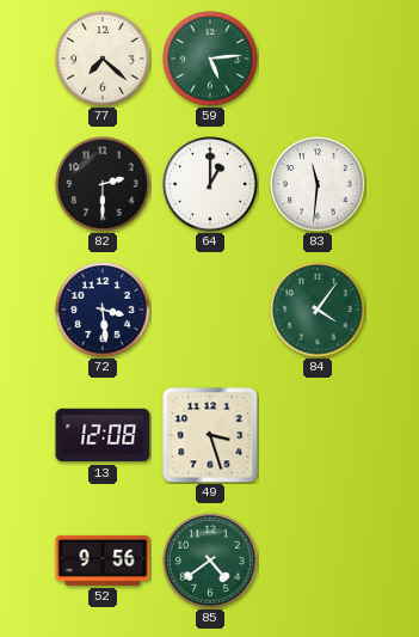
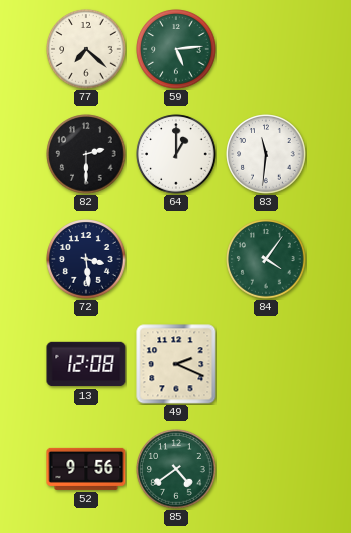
49: 3:27 -> 2:19
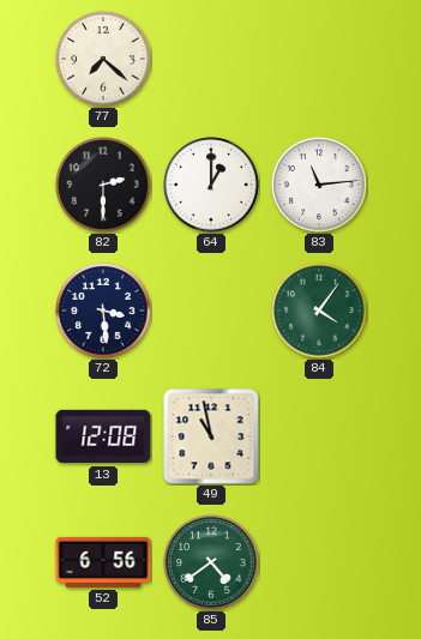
59: 5:14 -> none
83: 11:31 -> 11:14
49: 2:19 -> 10:58
52: 9:56 -> 6:56
